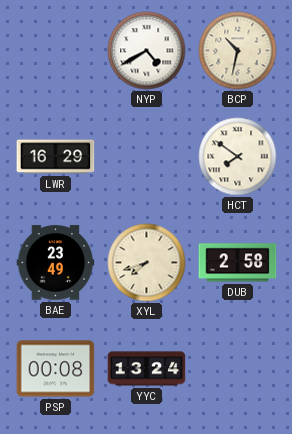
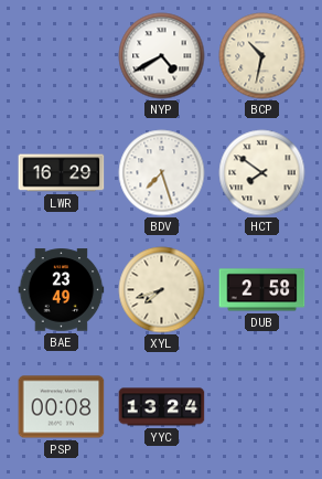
BDV: none -> 7:27
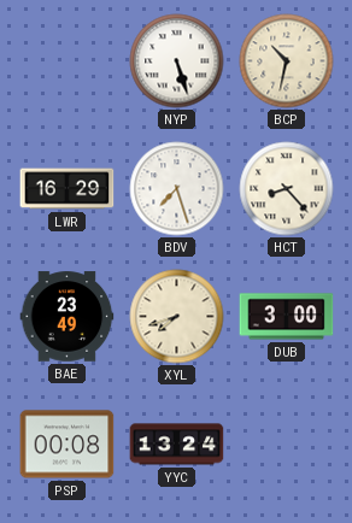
NYP: 4:40 -> 5:27
HCT: 7:51 -> 8:23
DUB: 2:58 -> 3:00
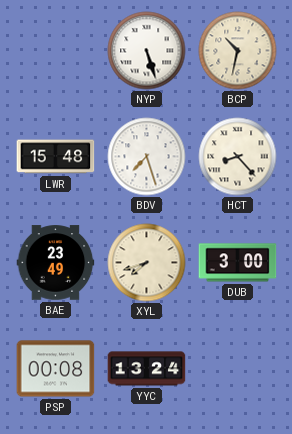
LWR: 16:29 -> 15:48
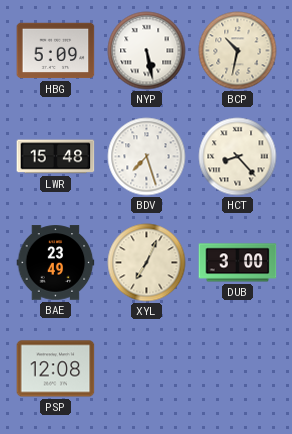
HBG: none -> 5:09
NYP: 5:27 -> 5:28
XYL: 7:42 -> 7:04
PSP: 00:08 -> 12:08
YYC: 13:24 -> none
